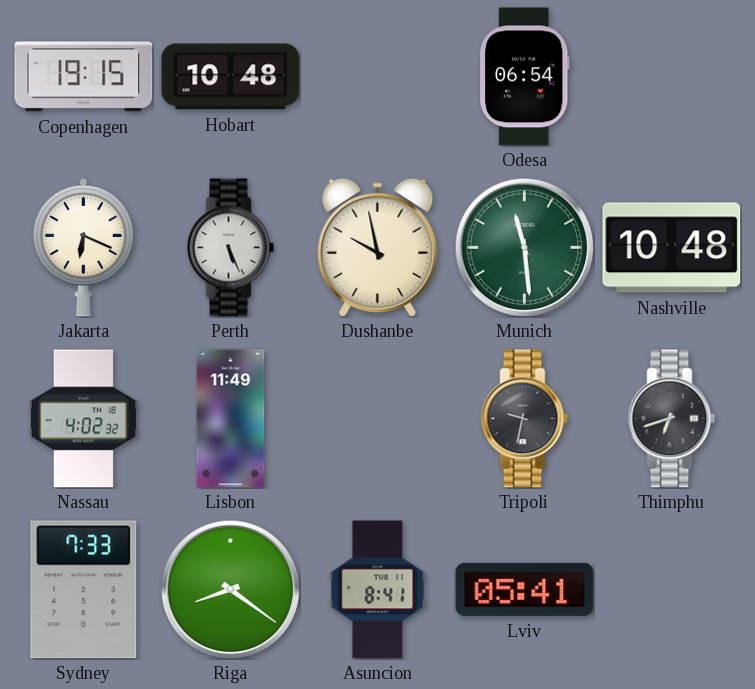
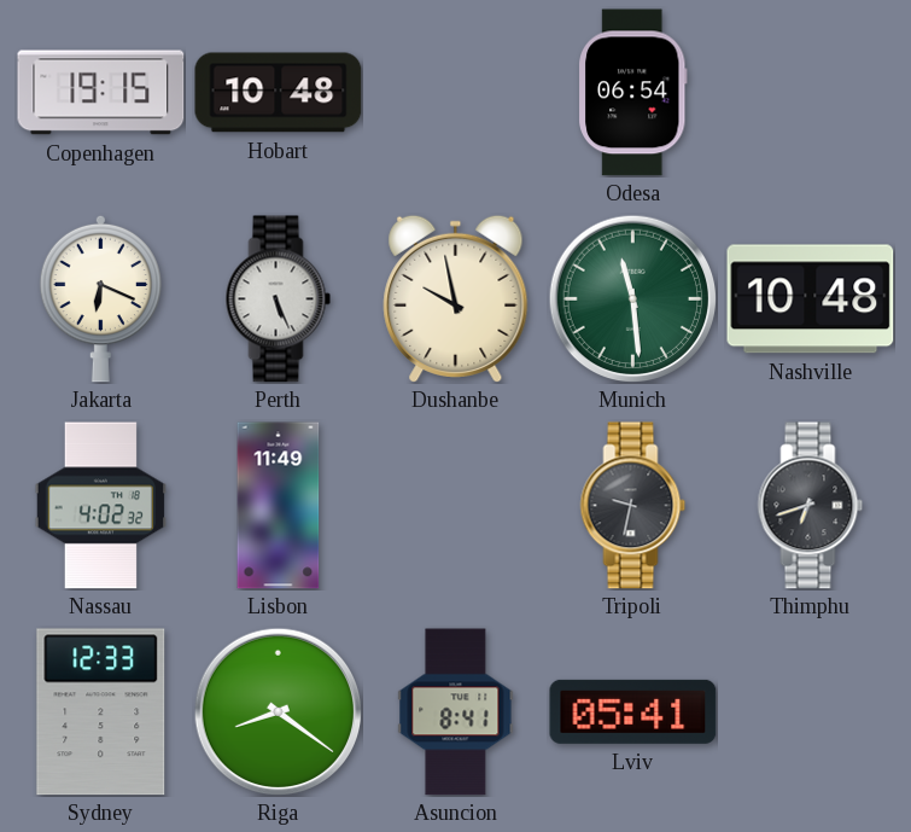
Sydney: 7:33 -> 12:33
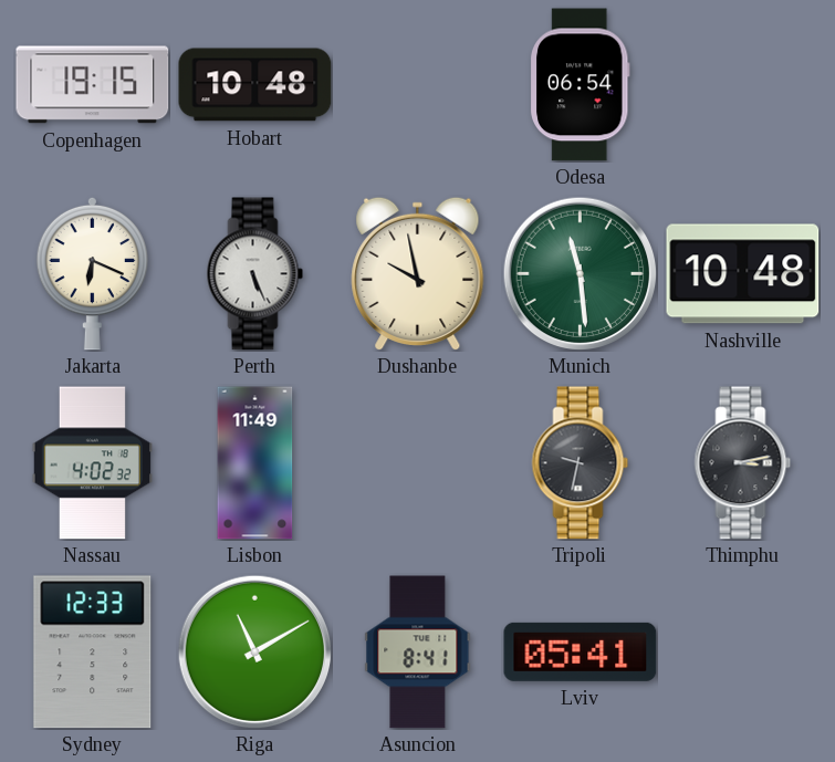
Thimphu: 6:42 -> 3:13
Riga: 8:21 -> 11:10
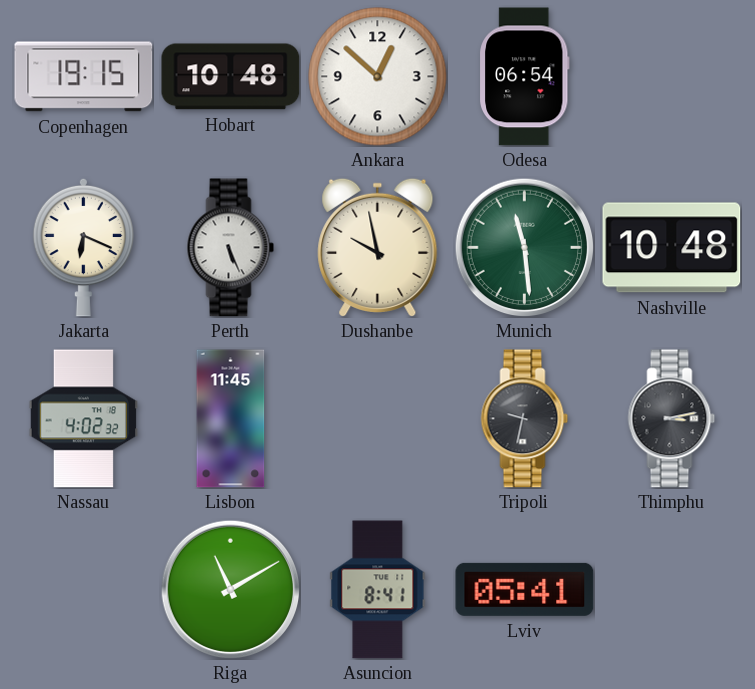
Ankara: none -> 12:52
Lisbon: 11:49 -> 11:45
Sydney: 12:33 -> none
